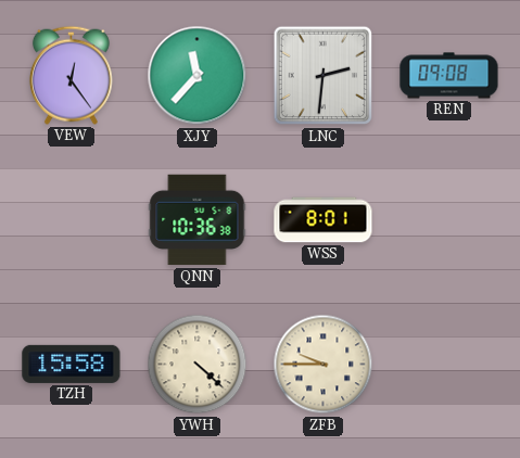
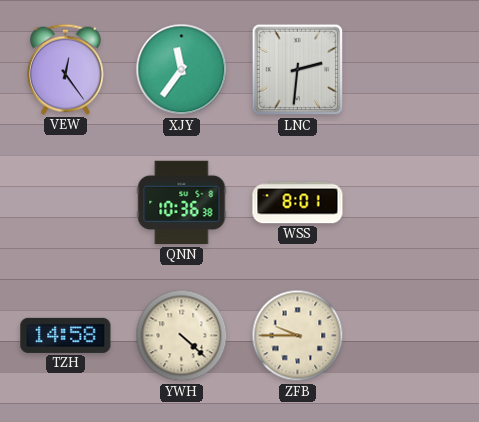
XJY: 11:37 -> 11:36
REN: 09:08 -> none
TZH: 15:58 -> 14:58
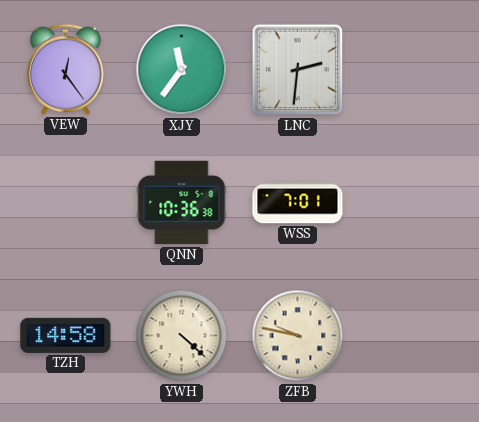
WSS: 8:01 -> 7:01
ZFB: 9:45 -> 9:47
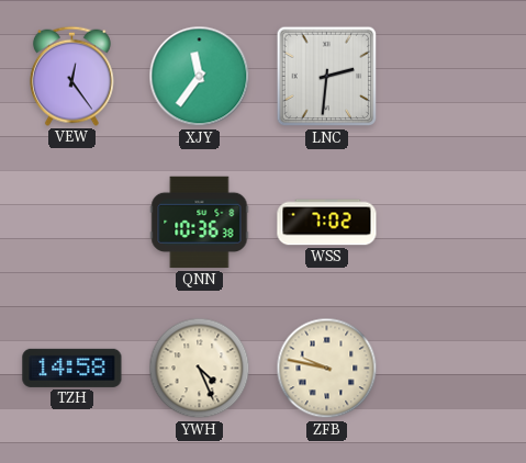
WSS: 7:01 -> 7:02
YWH: 4:22 -> 4:26
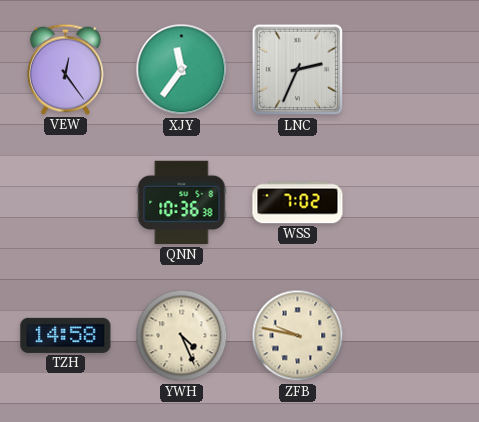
LNC: 2:31 -> 2:34
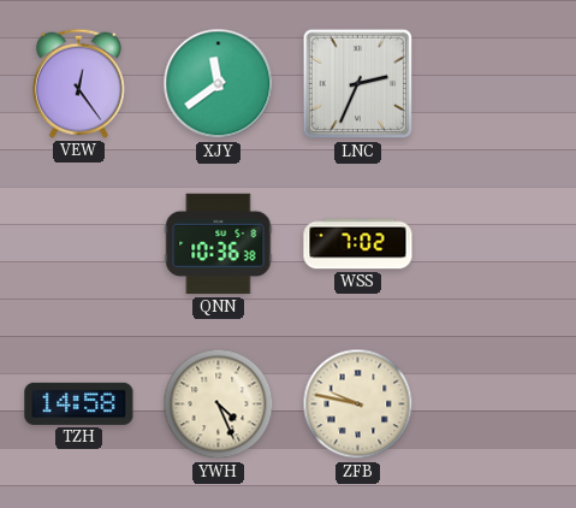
XJY: 11:36 -> 11:39
